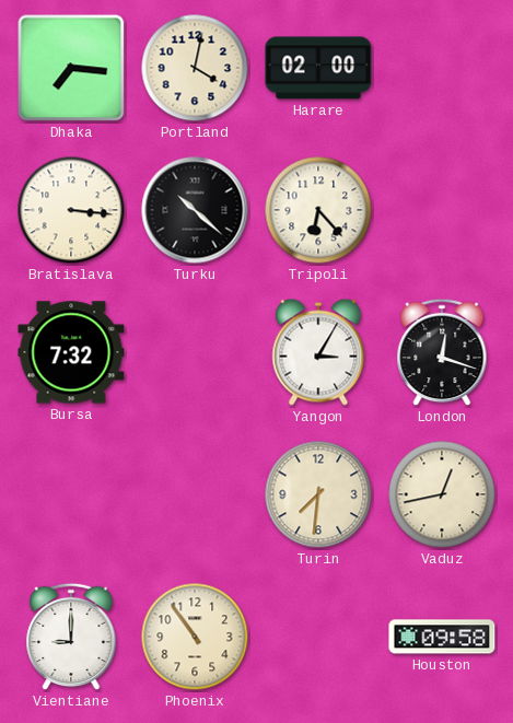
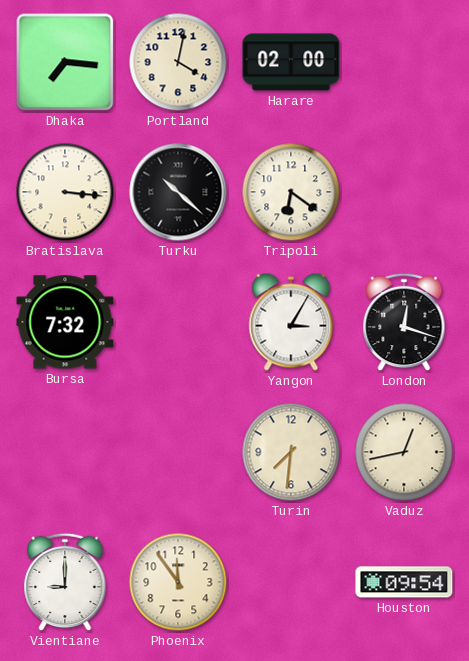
Tripoli: 6:23 -> 6:21
Phoenix: 10:54 -> 11:54
Houston: 09:58 -> 09:54
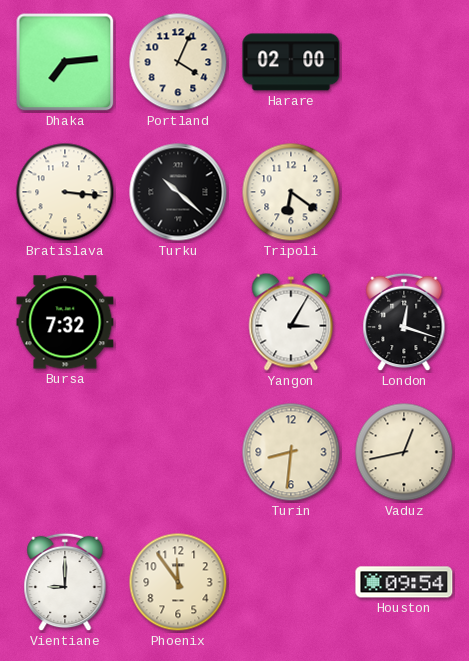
Dhaka: 7:16 -> 7:14
Portland: 4:02 -> 4:04
Turin: 7:31 -> 8:31
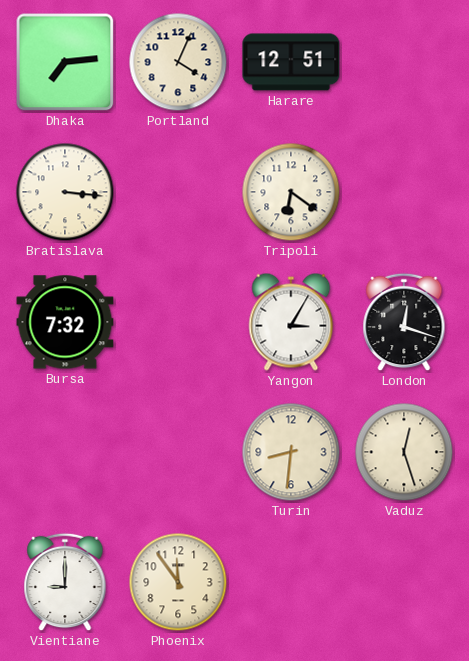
Harare: 02:00 -> 12:51
Turku: 10:22 -> none
Vaduz: 12:43 -> 12:27
Houston: 09:54 -> none
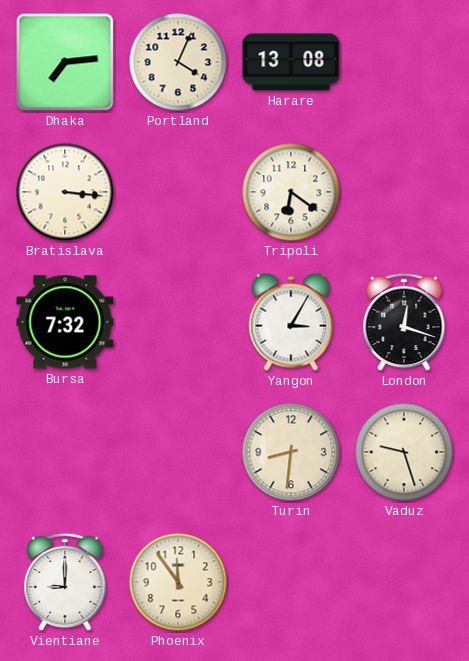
Harare: 12:51 -> 13:08
Vaduz: 12:27 -> 9:27
